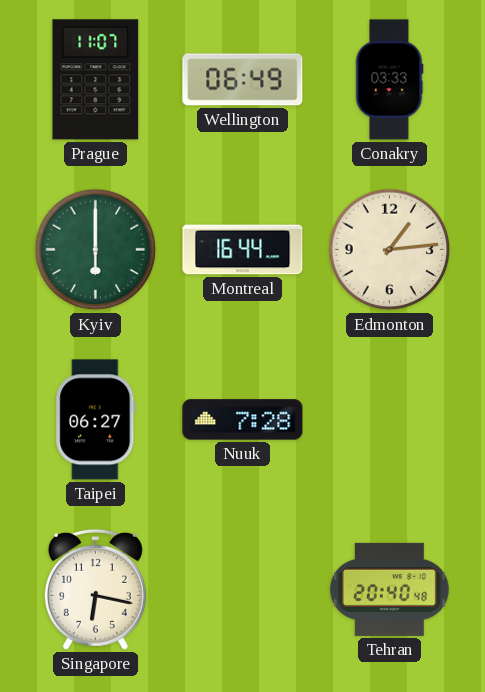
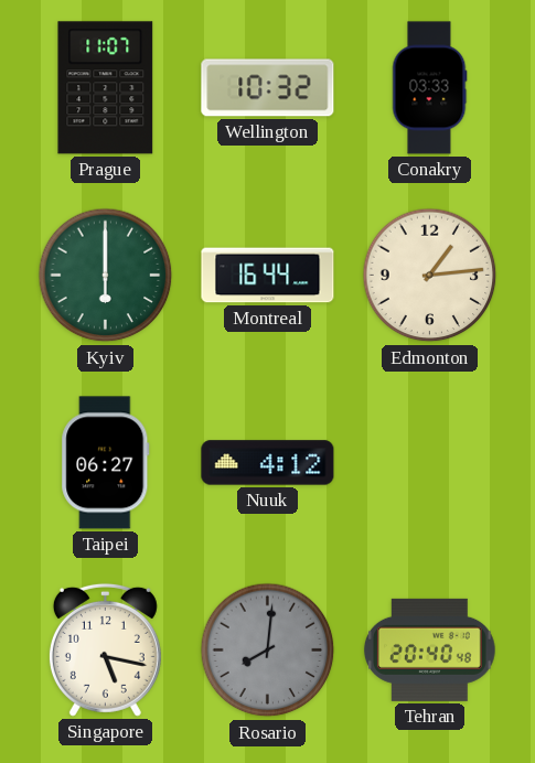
Wellington: 06:49 -> 10:32
Nuuk: 7:28 -> 4:12
Singapore: 6:17 -> 5:17
Rosario: none -> 8:01
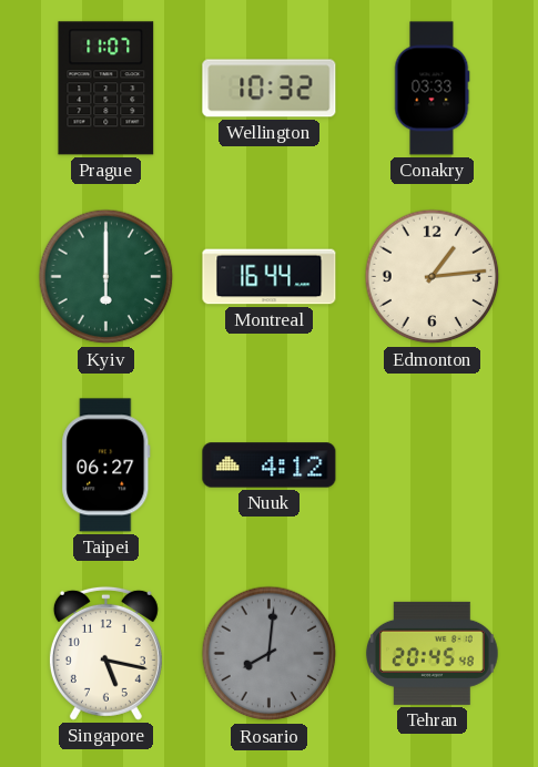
Tehran: 20:40 -> 20:45
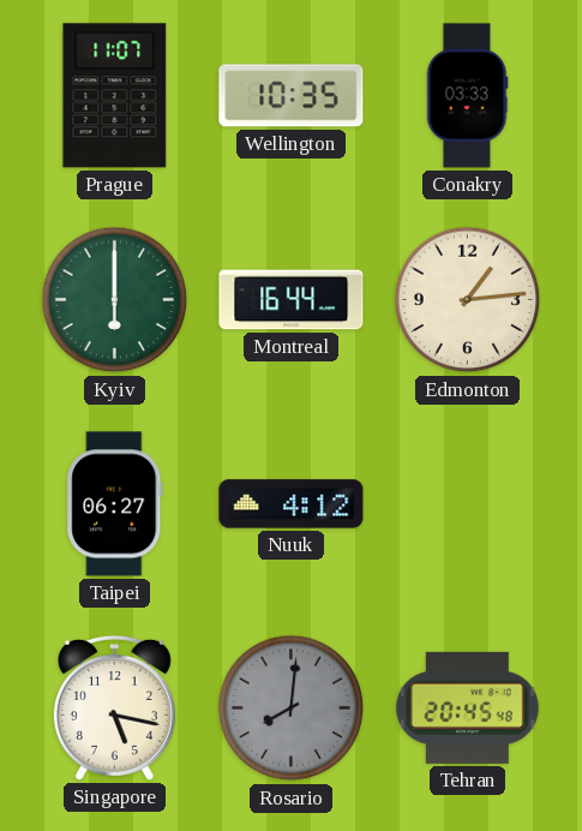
Wellington: 10:32 -> 10:35
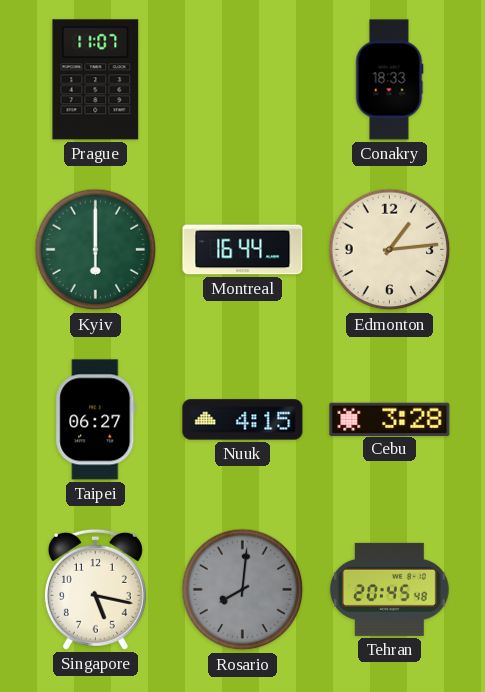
Wellington: 10:35 -> none
Conakry: 03:33 -> 18:33
Nuuk: 4:12 -> 4:15
Cebu: none -> 3:28
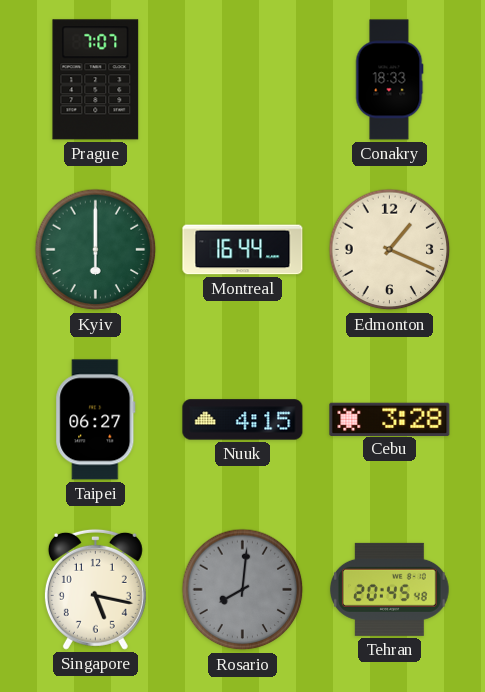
Prague: 11:07 -> 7:07
Edmonton: 1:14 -> 1:19
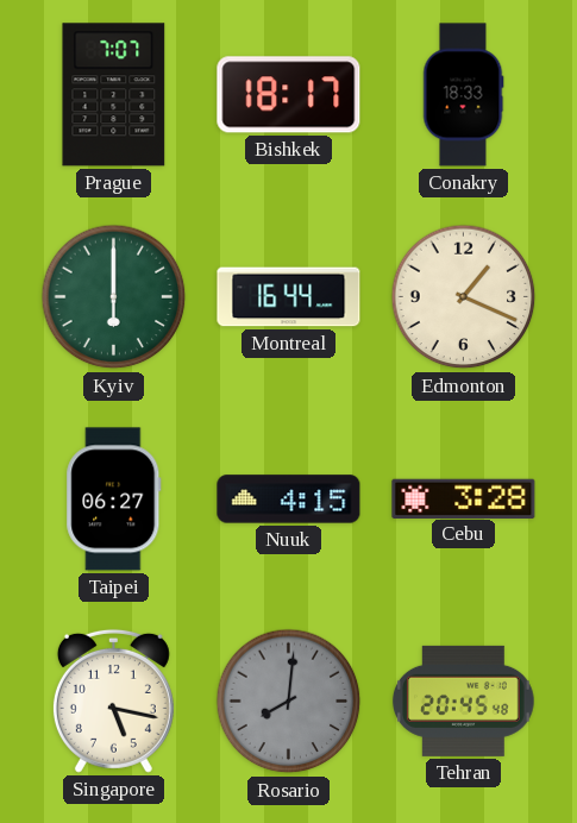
Bishkek: none -> 18:17
